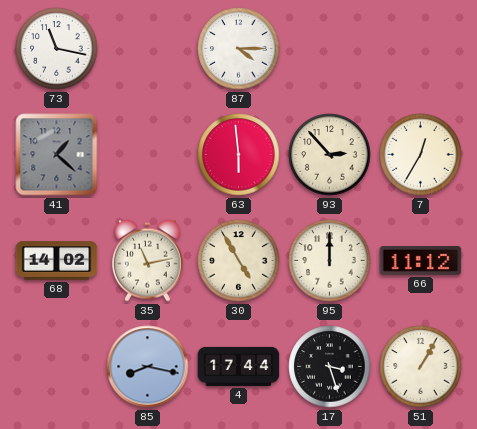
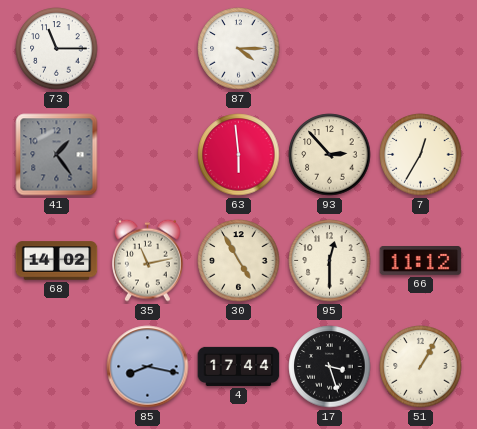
73: 11:17 -> 11:15
41: 1:22 -> 1:24
95: 12:00 -> 12:30
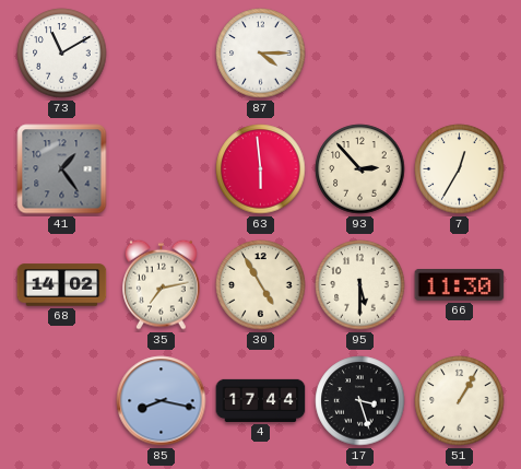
73: 11:15 -> 11:10
35: 11:13 -> 7:13
95: 12:30 -> 5:30
66: 11:12 -> 11:30
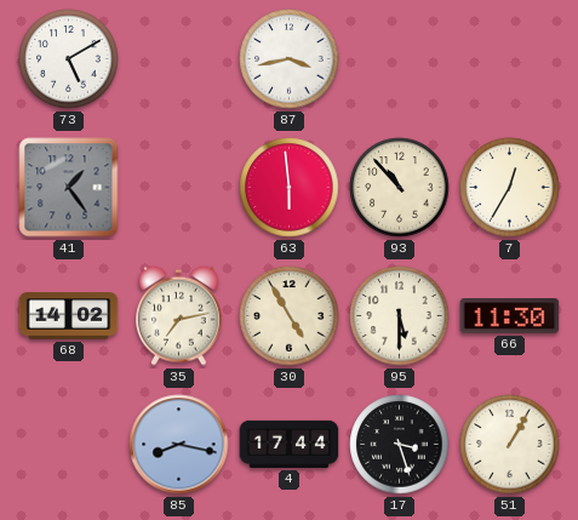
73: 11:10 -> 5:10
87: 4:15 -> 3:43
93: 2:53 -> 10:53
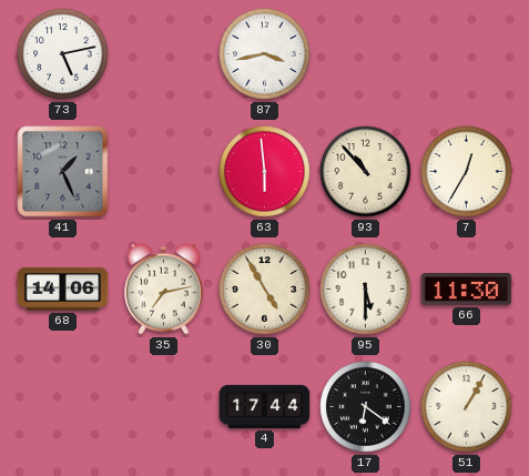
73: 5:10 -> 5:13
41: 1:24 -> 1:26
68: 14:02 -> 14:06
85: 8:17 -> none
17: 3:27 -> 6:21
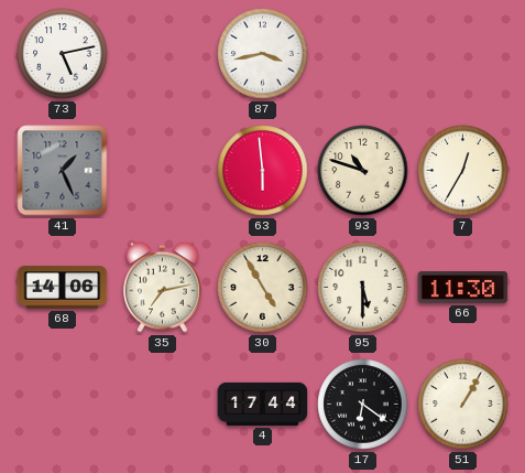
93: 10:53 -> 10:48
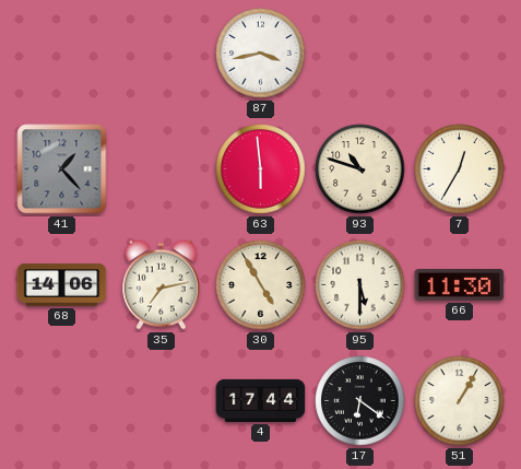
73: 5:13 -> none
41: 1:26 -> 1:23
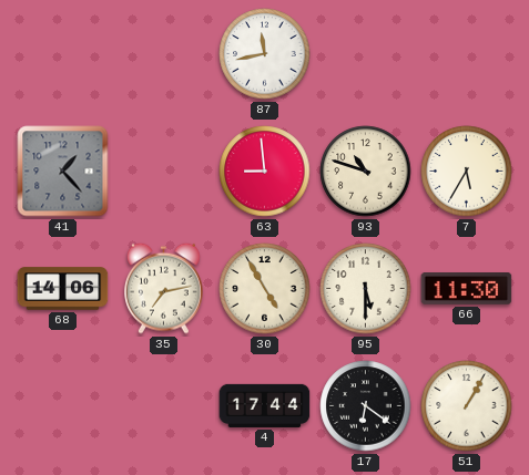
87: 3:43 -> 11:43
63: 5:59 -> 8:59
7: 12:35 -> 5:35
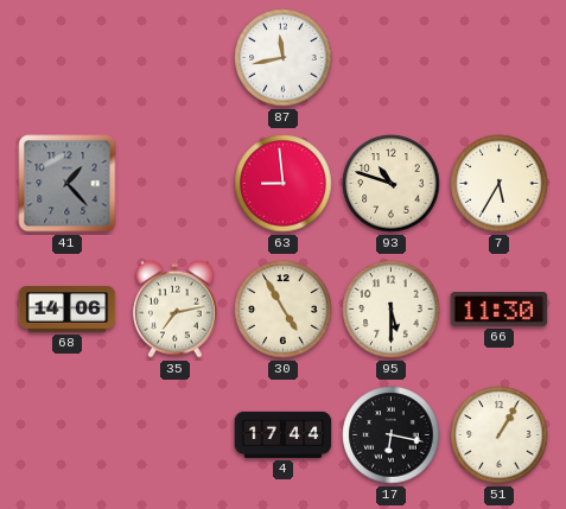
17: 6:21 -> 6:17
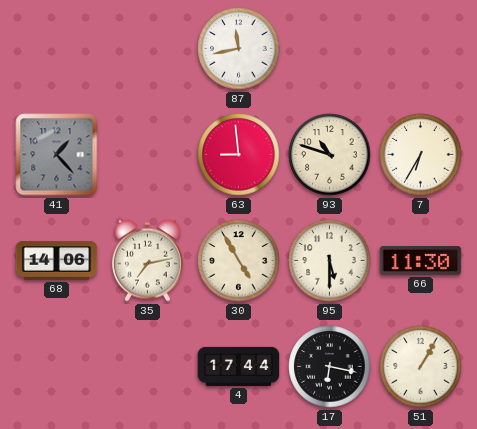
7: 5:35 -> 6:35
